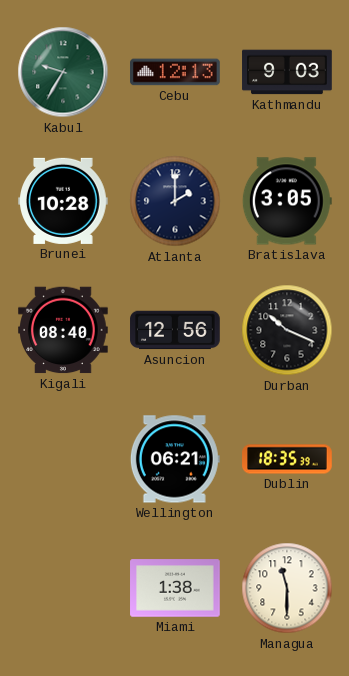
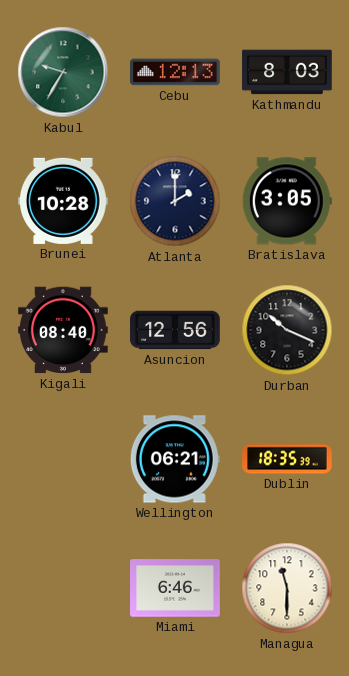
Kathmandu: 9:03 -> 8:03
Miami: 1:38 -> 6:46
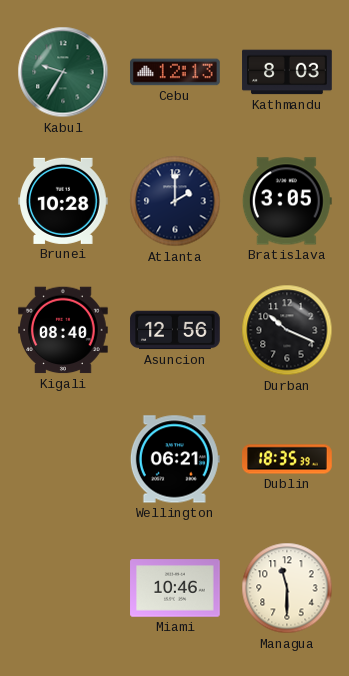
Miami: 6:46 -> 10:46
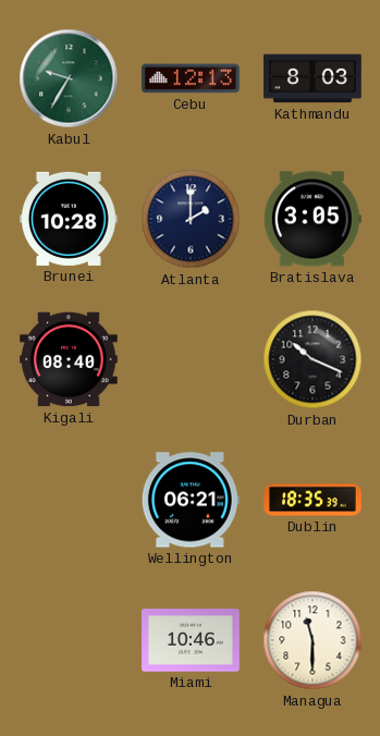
Asuncion: 12:56 -> none
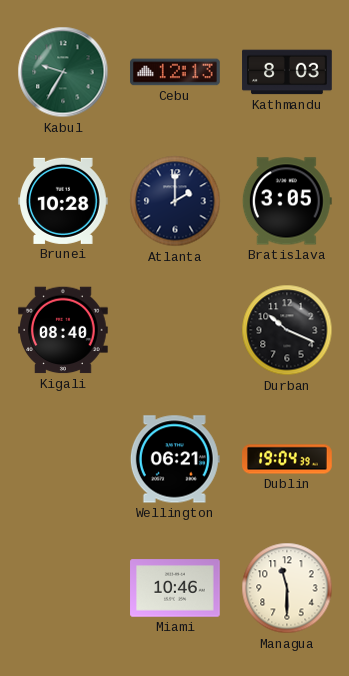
Dublin: 18:35 -> 19:04
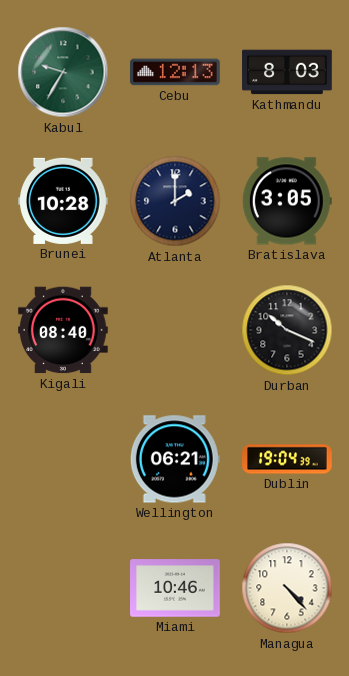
Managua: 11:30 -> 4:23
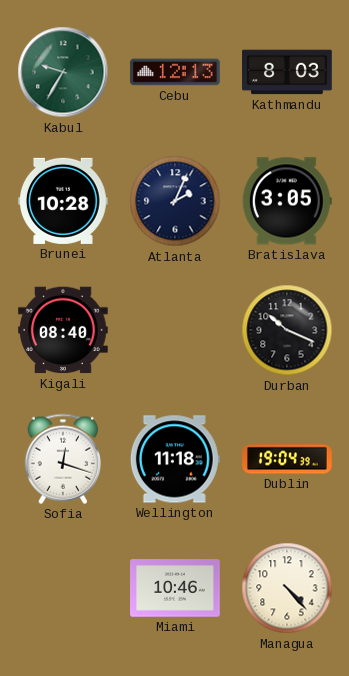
Atlanta: 2:00 -> 2:04
Sofia: none -> 12:18
Wellington: 06:21 -> 11:18
